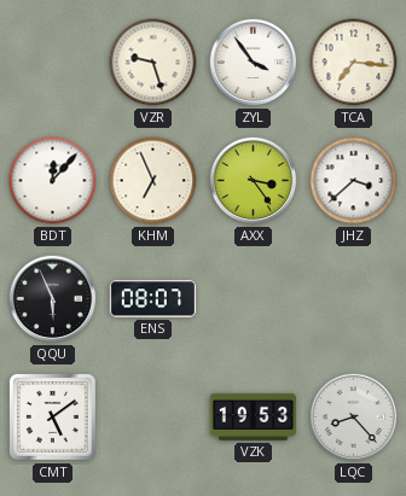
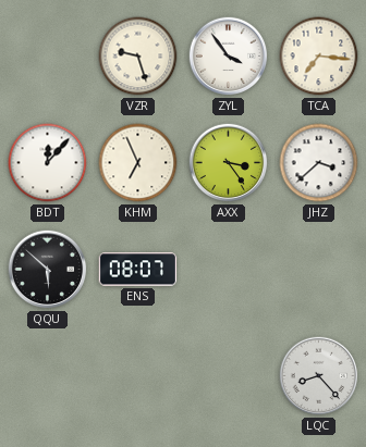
QQU: 5:56 -> 5:52
CMT: 5:09 -> none
VZK: 19:53 -> none
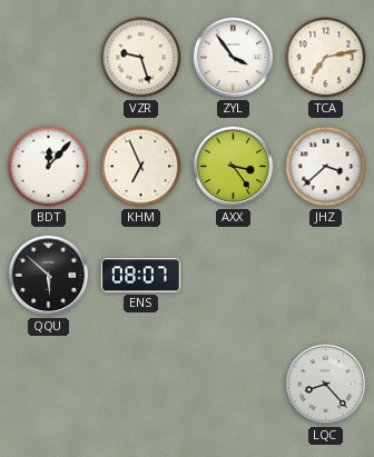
TCA: 7:16 -> 7:13
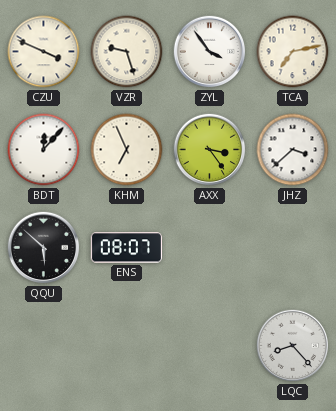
CZU: none -> 3:49
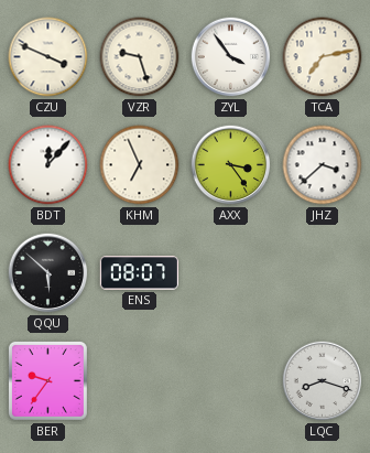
BER: none -> 9:36
LQC: 8:23 -> 8:18
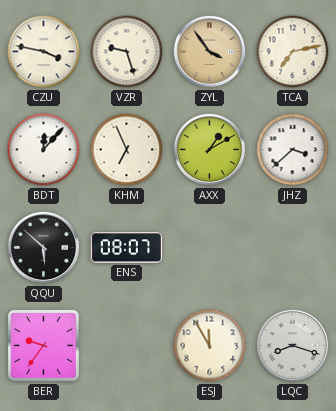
CZU: 3:49 -> 3:47
ZYL dial: white -> champagne
AXX: 3:24 -> 1:10
ESJ: none -> 11:55
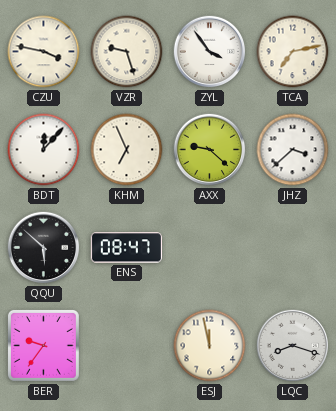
ZYL dial: champagne -> white
AXX: 1:10 -> 9:22
ENS: 08:07 -> 08:47
ESJ: 11:55 -> 11:58
